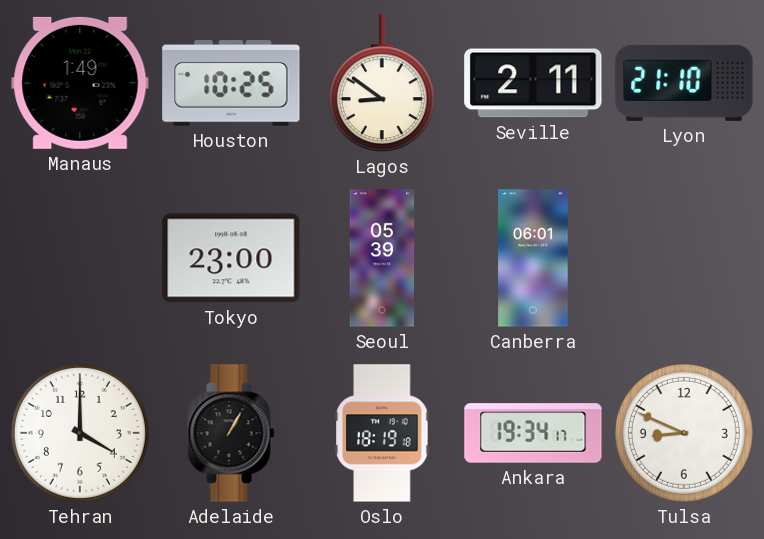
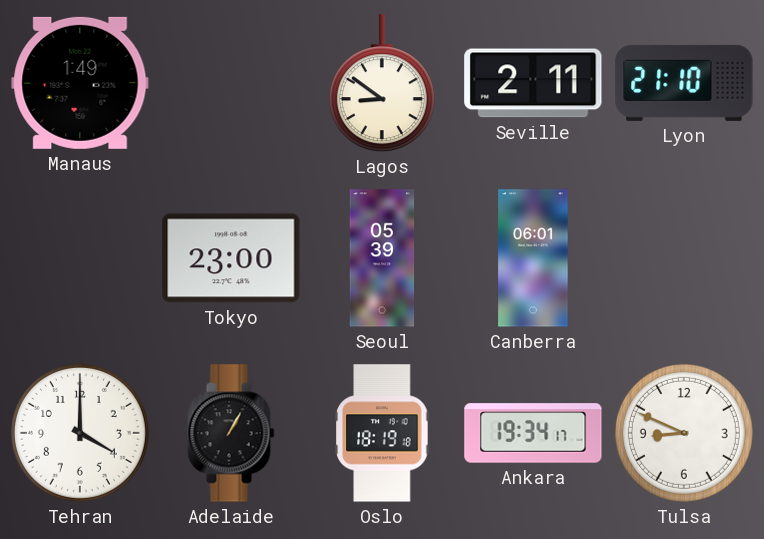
Houston: 10:25 -> none
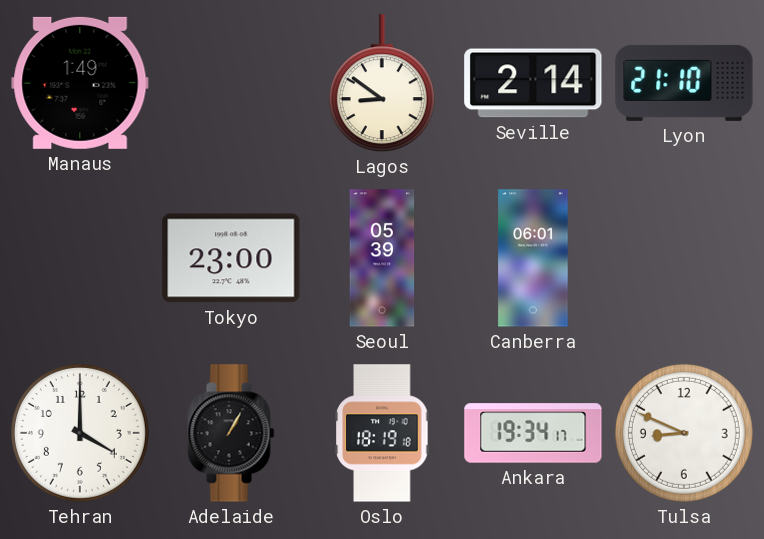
Seville: 2:11 -> 2:14
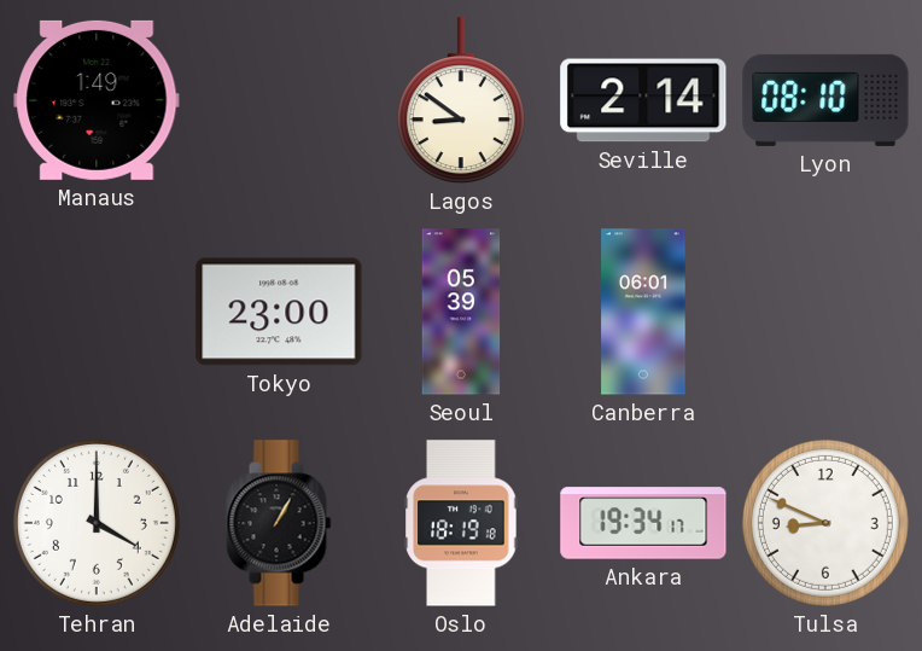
Lyon: 21:10 -> 08:10
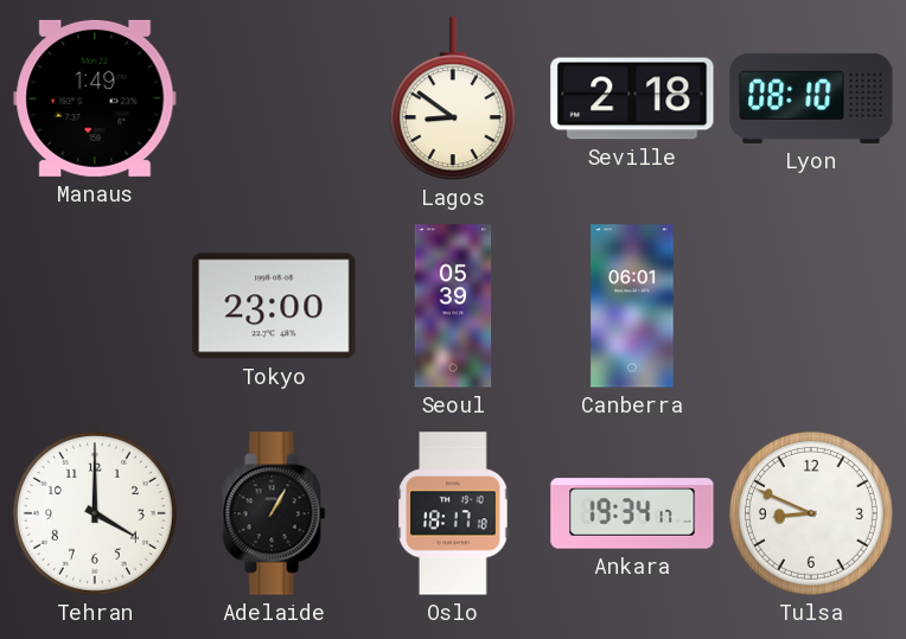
Seville: 2:14 -> 2:18
Oslo: 18:19 -> 18:17
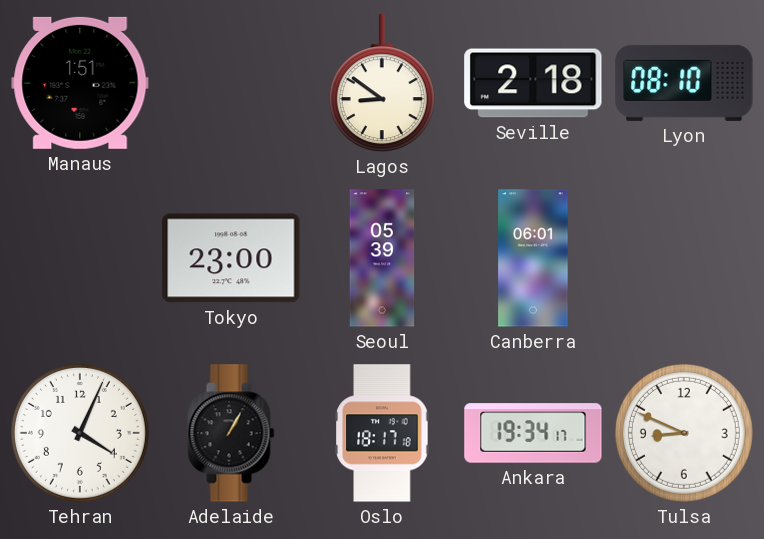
Manaus: 1:49 -> 1:51
Tehran: 4:00 -> 4:04
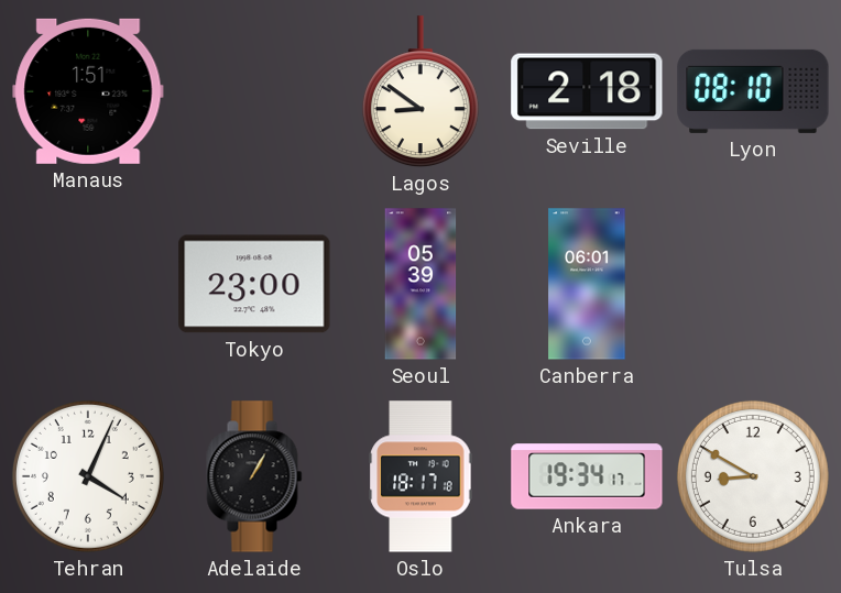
Tulsa: 8:49 -> 8:50
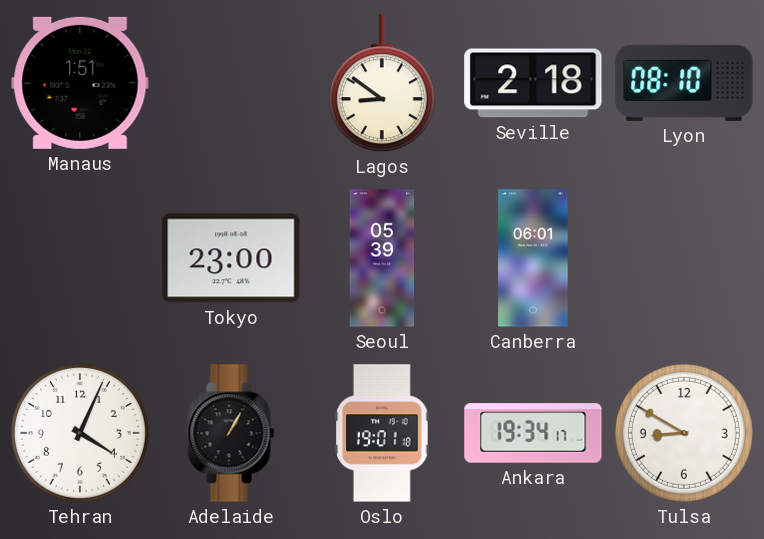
Oslo: 18:17 -> 19:01
